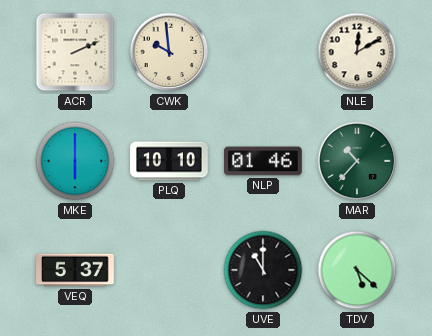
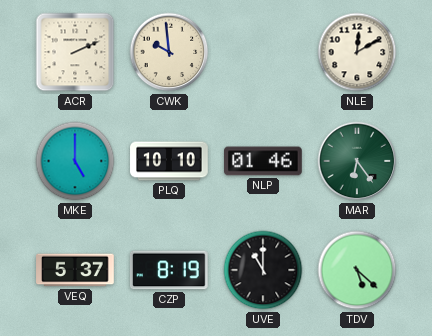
MKE: 6:00 -> 5:00
MAR: 10:37 -> 6:24
CZP: none -> 8:19
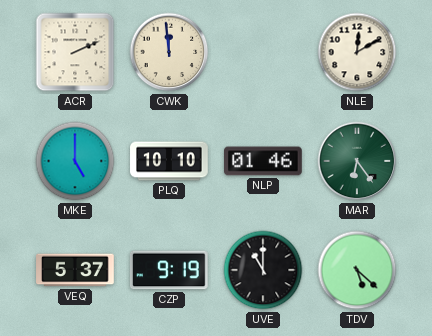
CWK: 9:59 -> 11:59
CZP: 8:19 -> 9:19
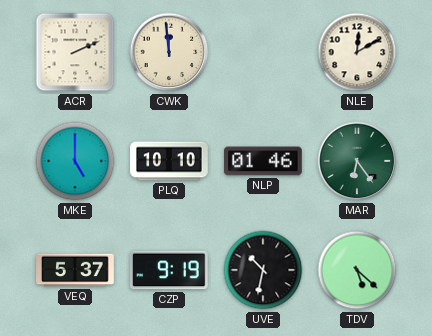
UVE: 11:00 -> 10:32
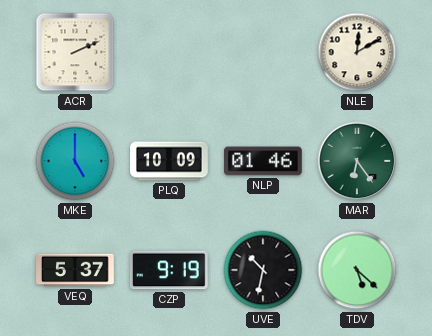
CWK: 11:59 -> none
PLQ: 10:10 -> 10:09
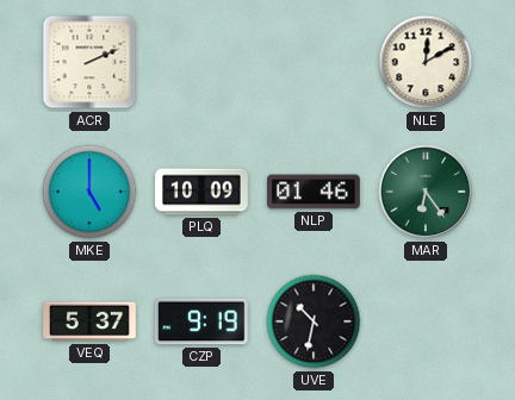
TDV: 5:22 -> none
